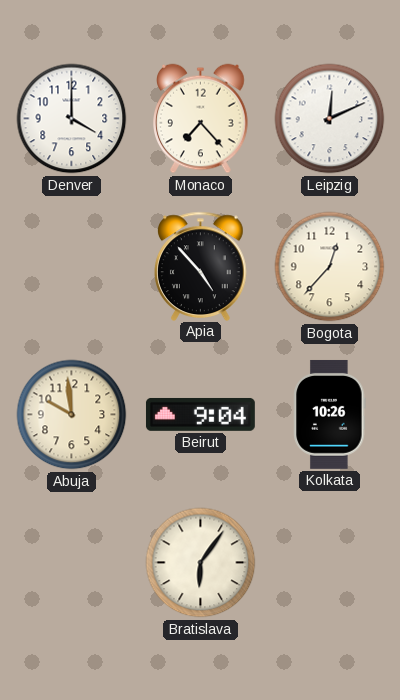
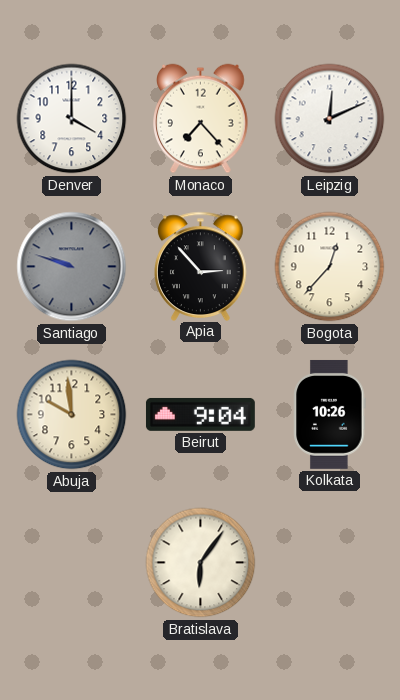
Santiago: none -> 9:48
Apia: 4:53 -> 2:53
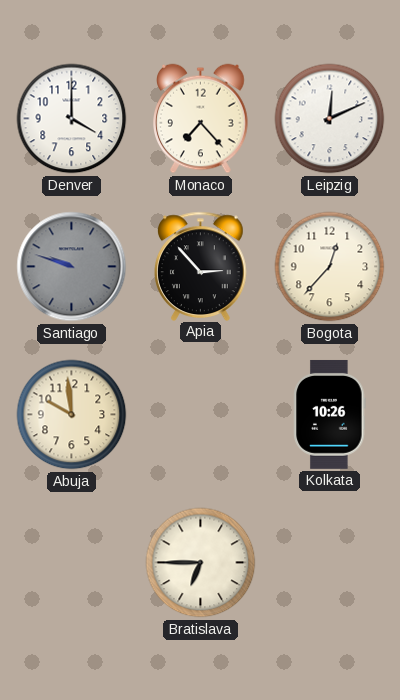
Beirut: 9:04 -> none
Bratislava: 6:06 -> 6:45
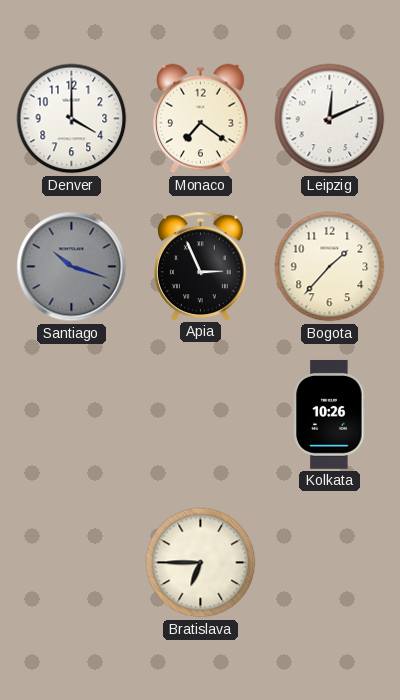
Monaco: 7:23 -> 7:21
Santiago: 9:48 -> 10:18
Apia: 2:53 -> 2:56
Bogota: 12:37 -> 1:37
Abuja: 9:59 -> none
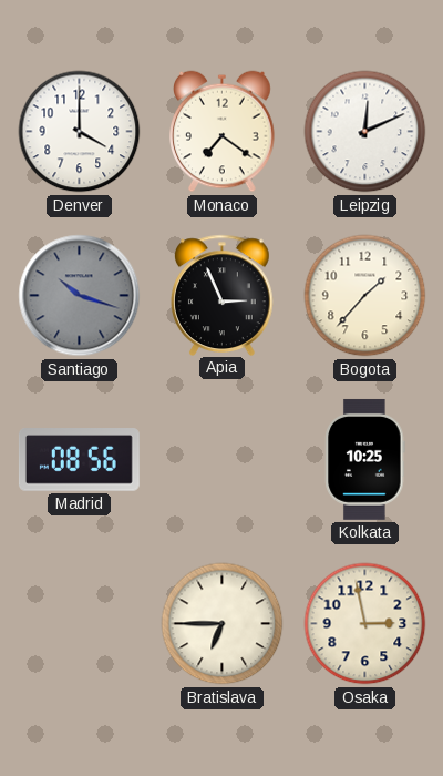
Madrid: none -> 08:56
Kolkata: 10:26 -> 10:25
Osaka: none -> 2:58
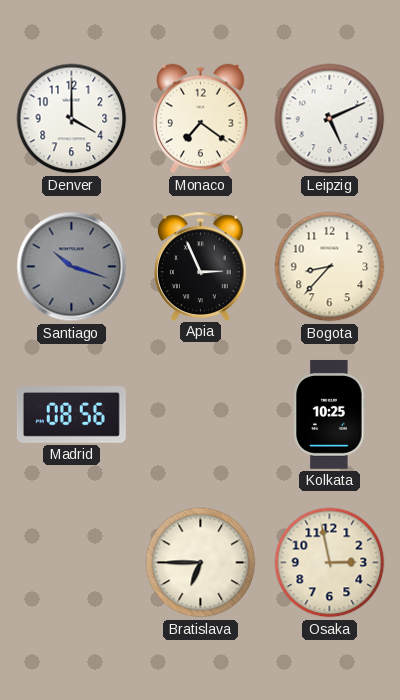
Leipzig: 12:11 -> 5:11
Bogota: 1:37 -> 8:37
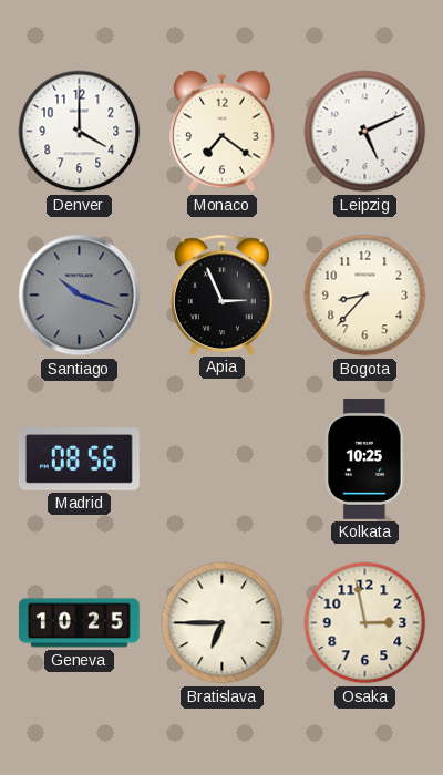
Geneva: none -> 10:25
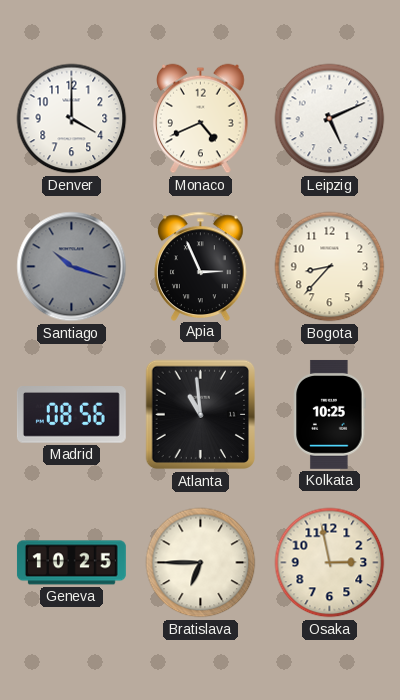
Monaco: 7:21 -> 4:41
Atlanta: none -> 10:59
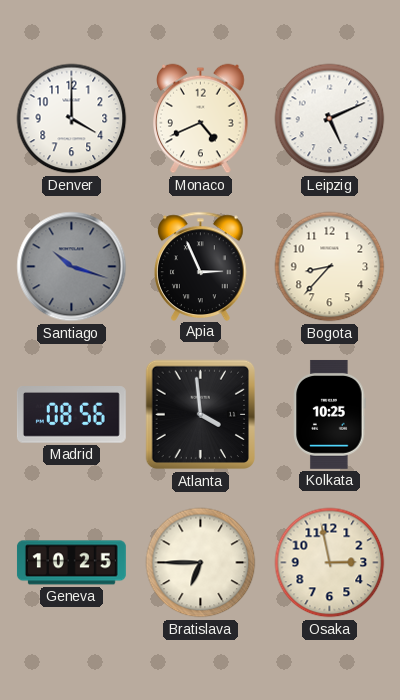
Atlanta: 10:59 -> 3:59
